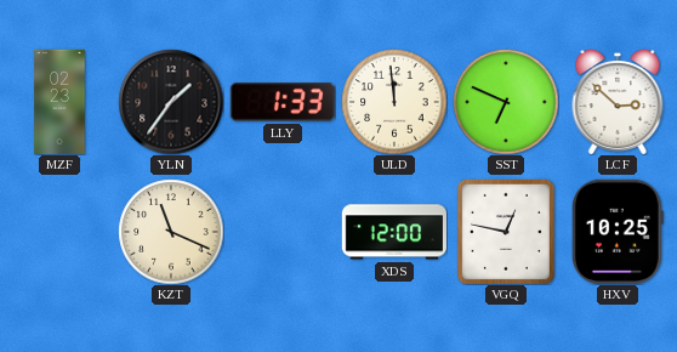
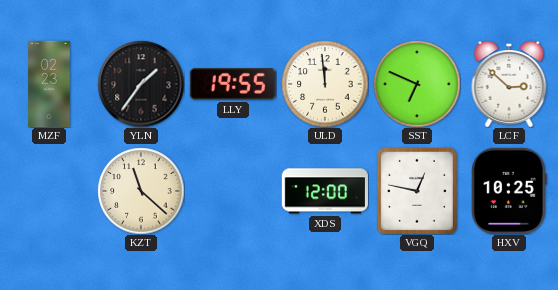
LLY: 1:33 -> 19:55
KZT: 11:19 -> 11:22
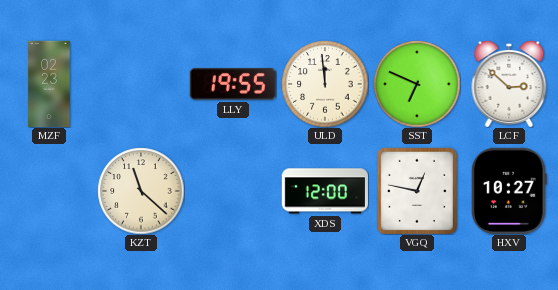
YLN: 1:36 -> none
HXV: 10:25 -> 10:27
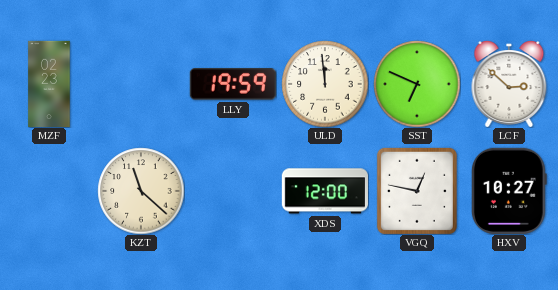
LLY: 19:55 -> 19:59
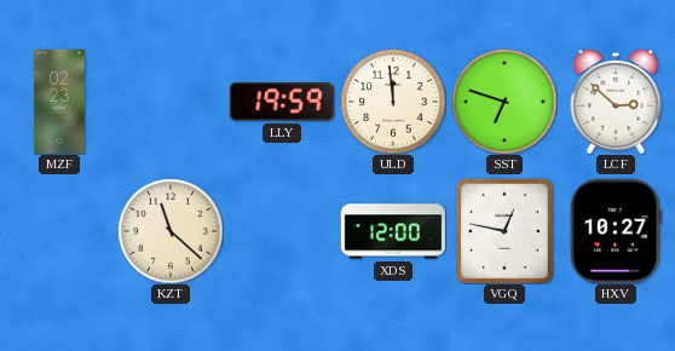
SST: 6:49 -> 6:48
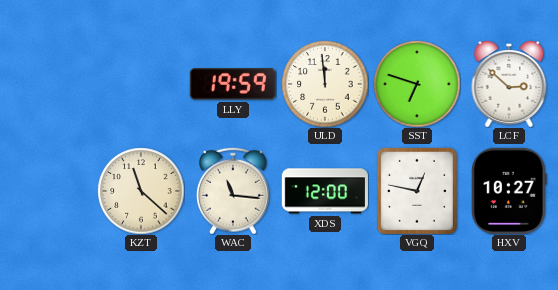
MZF: 02:23 -> none
WAC: none -> 11:16
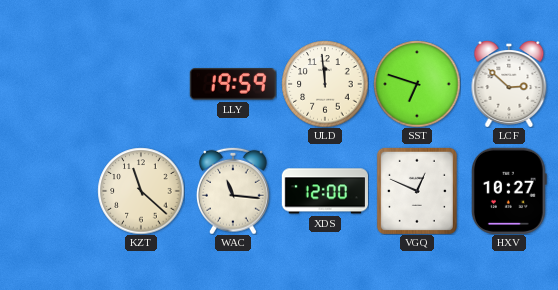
VGQ: 12:47 -> 12:49
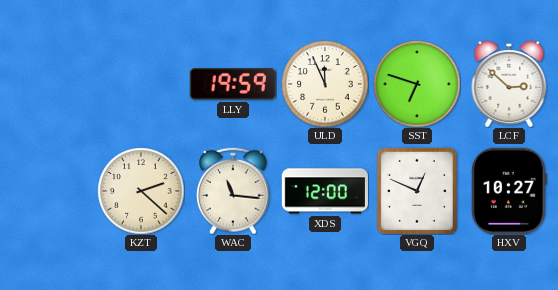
ULD: 11:59 -> 11:56
KZT: 11:22 -> 2:22
